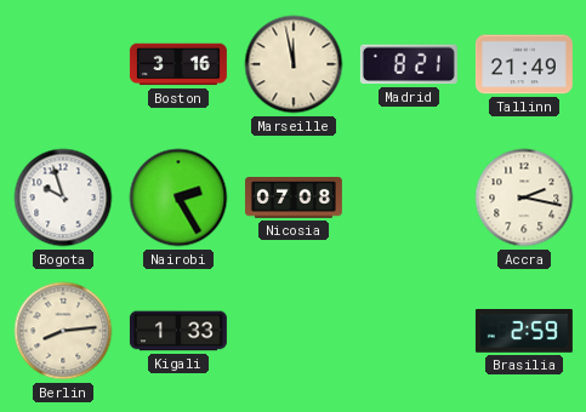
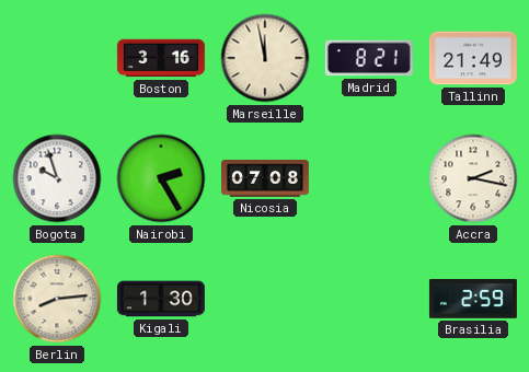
Kigali: 1:33 -> 1:30
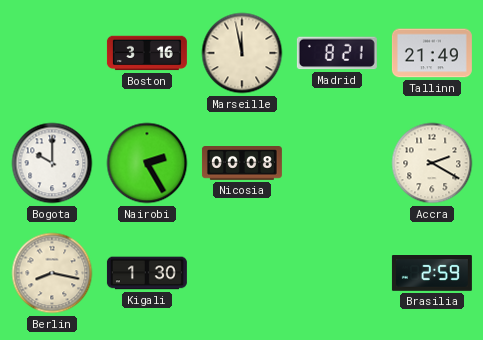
Bogota: 9:57 -> 10:00
Nicosia: 07:08 -> 00:08
Accra: 2:17 -> 2:20
Berlin: 8:14 -> 8:17
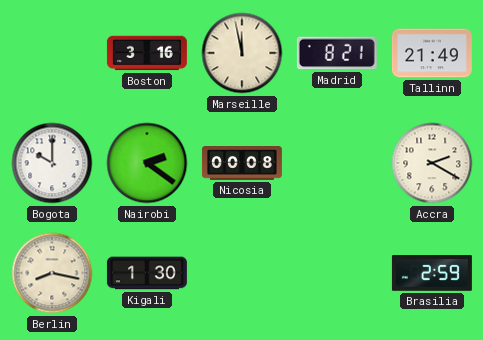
Nairobi: 2:25 -> 2:21
